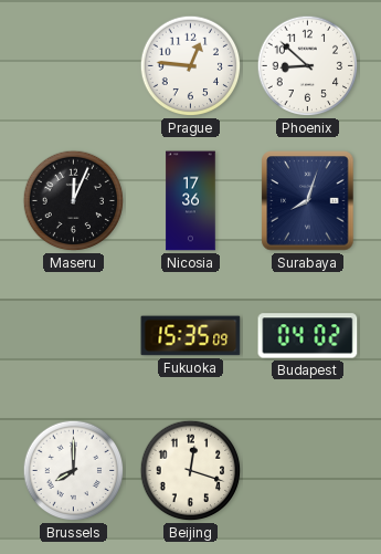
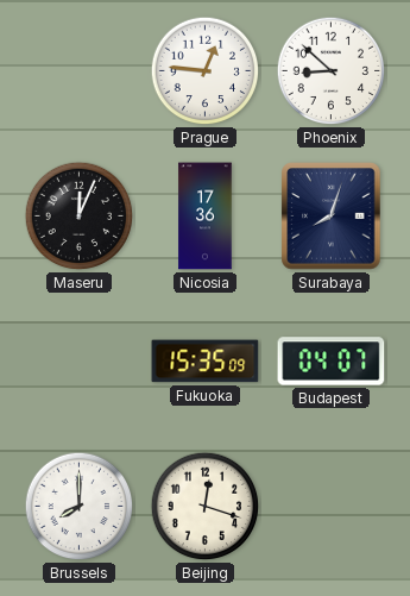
Budapest: 04:02 -> 04:07
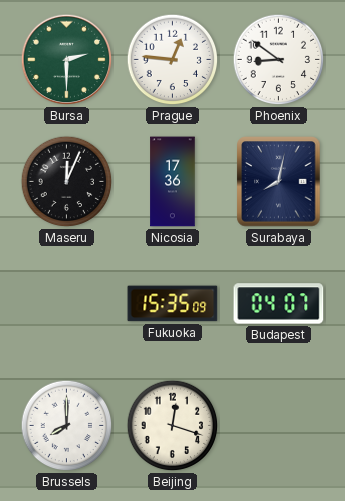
Bursa: none -> 2:30
Phoenix: 8:52 -> 8:51
Surabaya: 8:03 -> 8:02
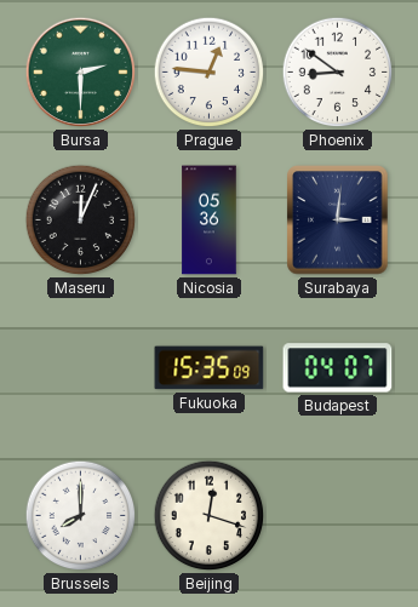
Nicosia: 17:36 -> 05:36
Surabaya: 8:02 -> 3:01
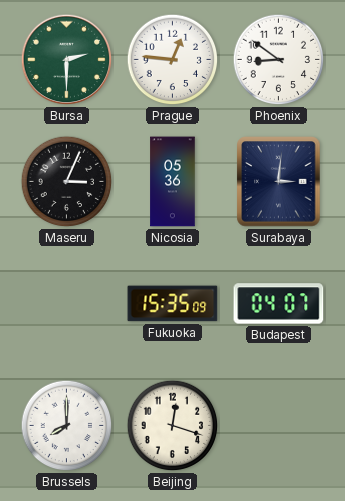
Maseru: 12:04 -> 3:04
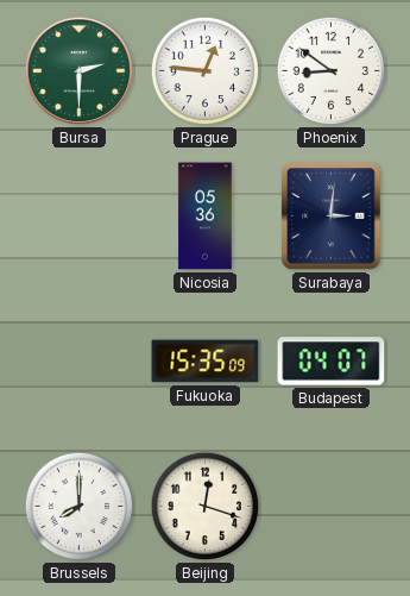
Maseru: 3:04 -> none
